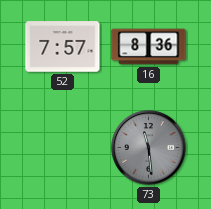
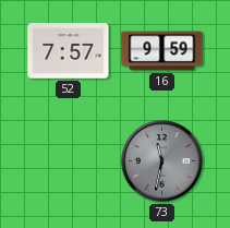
16: 8:36 -> 9:59
73: 11:29 -> 11:32
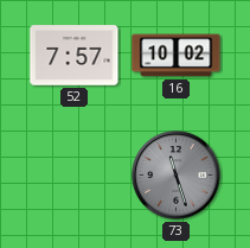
16: 9:59 -> 10:02
73: 11:32 -> 11:27
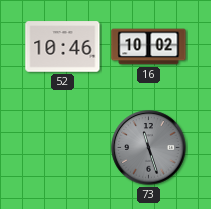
52: 7:57 -> 10:46
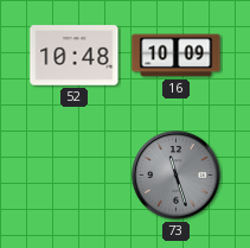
52: 10:46 -> 10:48
16: 10:02 -> 10:09
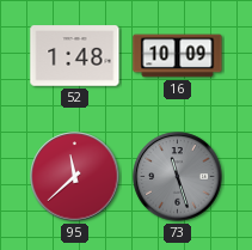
52: 10:48 -> 1:48
95: none -> 11:38
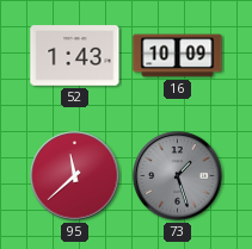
52: 1:48 -> 1:43
73: 11:27 -> 1:27
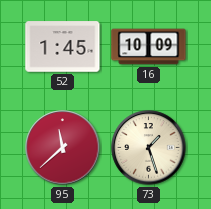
52: 1:43 -> 1:45
73 dial: grey -> cream
